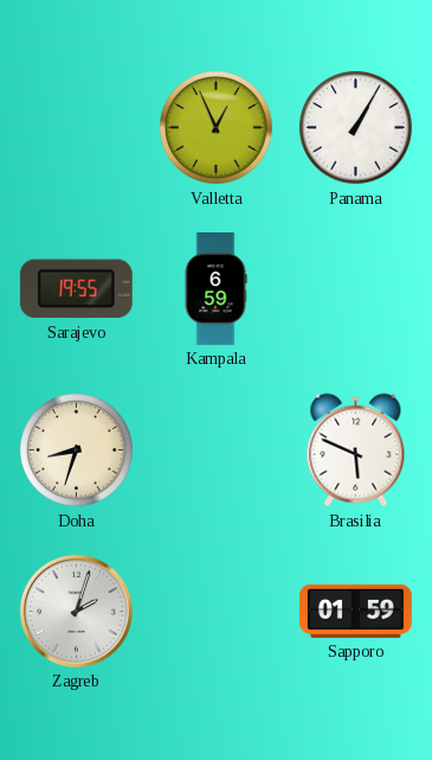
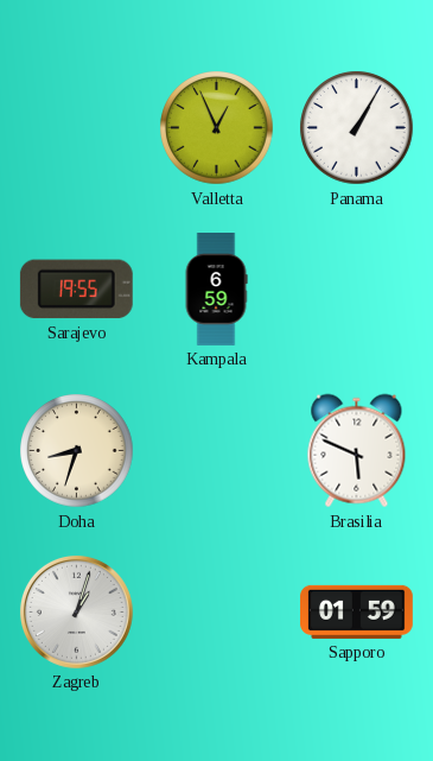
Zagreb: 2:03 -> 1:03
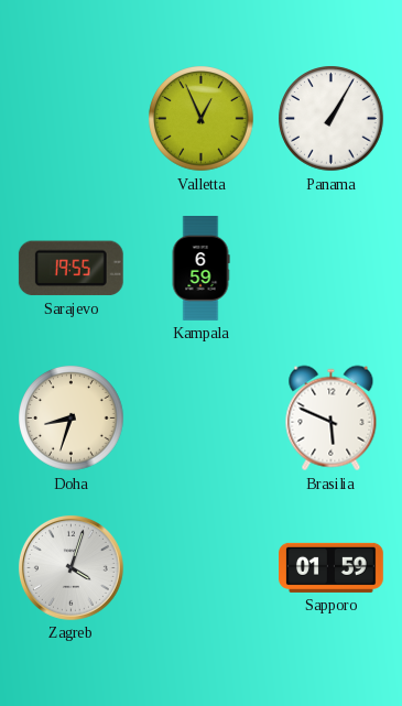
Zagreb: 1:03 -> 4:03
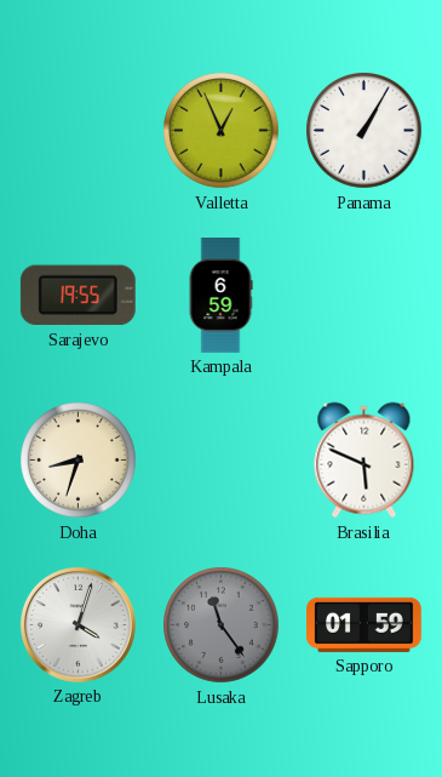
Lusaka: none -> 11:24
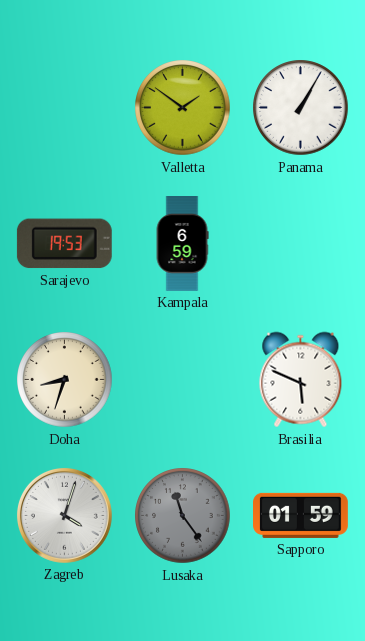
Valletta: 12:56 -> 1:51
Sarajevo: 19:55 -> 19:53
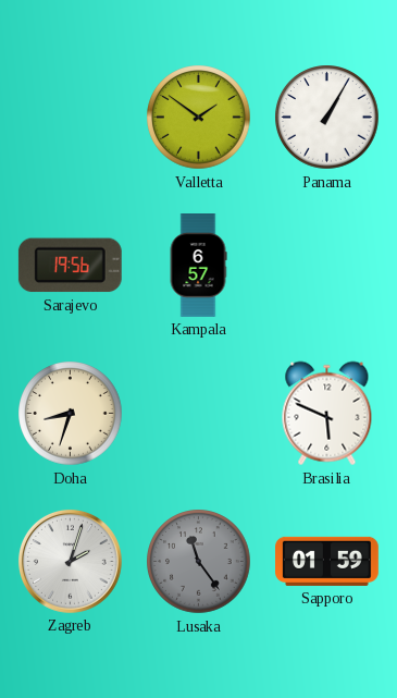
Sarajevo: 19:53 -> 19:56
Kampala: 6:59 -> 6:57
Zagreb: 4:03 -> 2:03
